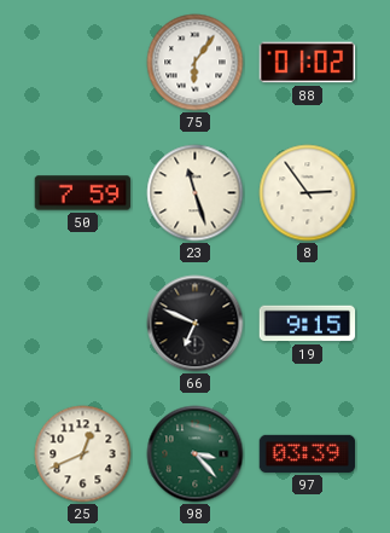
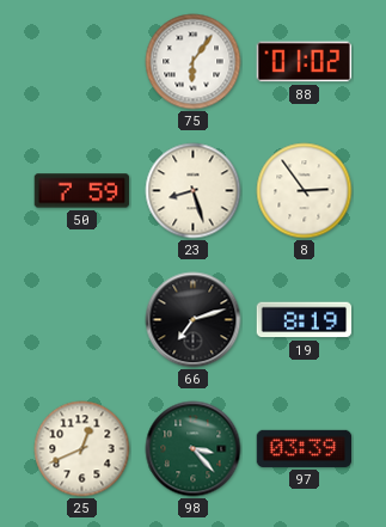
23: 11:27 -> 8:27
66: 6:49 -> 7:12
19: 9:15 -> 8:19
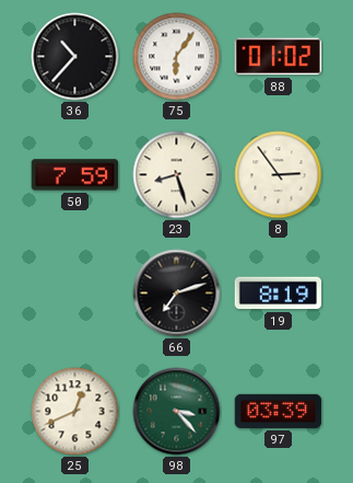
36: none -> 10:37
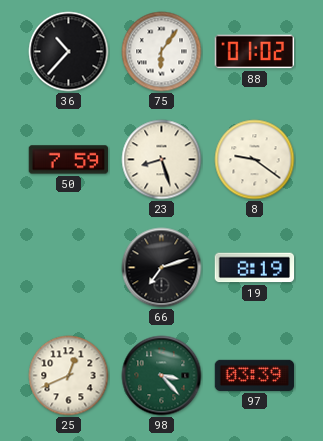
8: 2:54 -> 9:21
